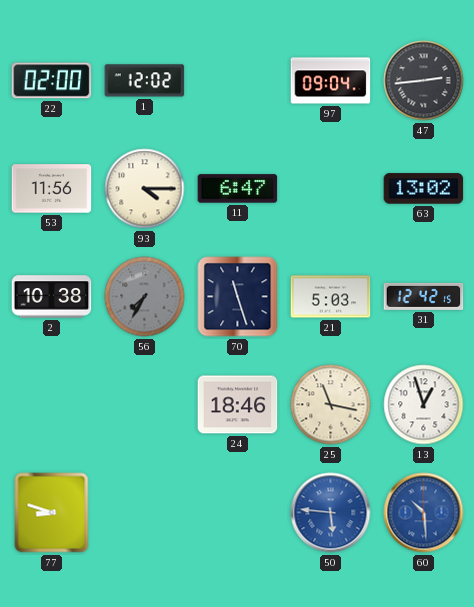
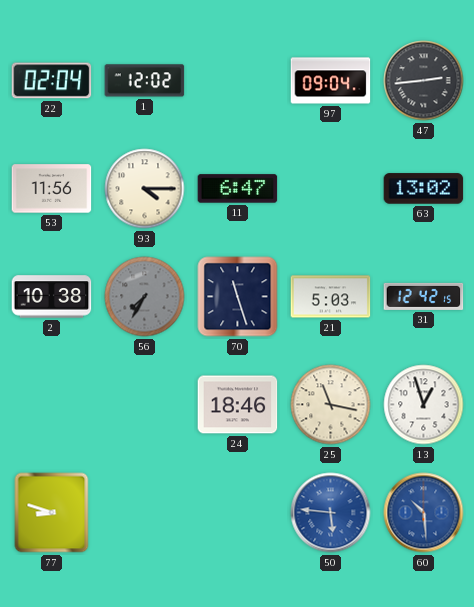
22: 02:00 -> 02:04
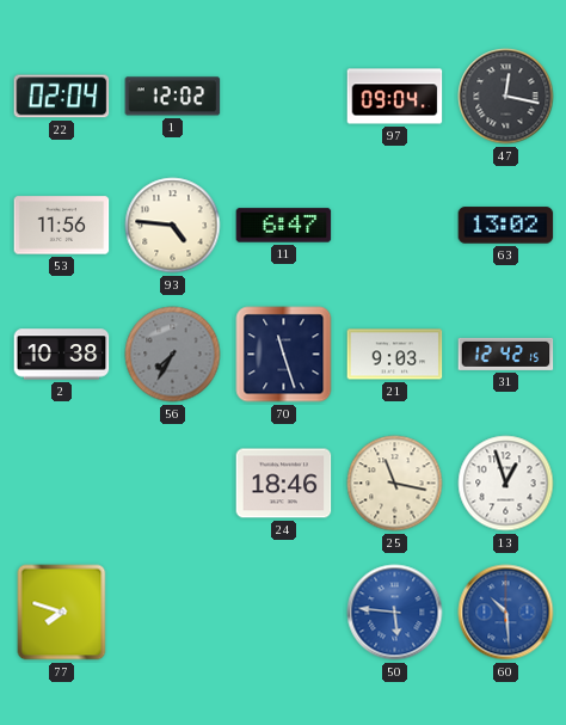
47: 2:44 -> 12:17
93: 4:15 -> 4:46
21: 5:03 -> 9:03
77: 8:48 -> 7:48
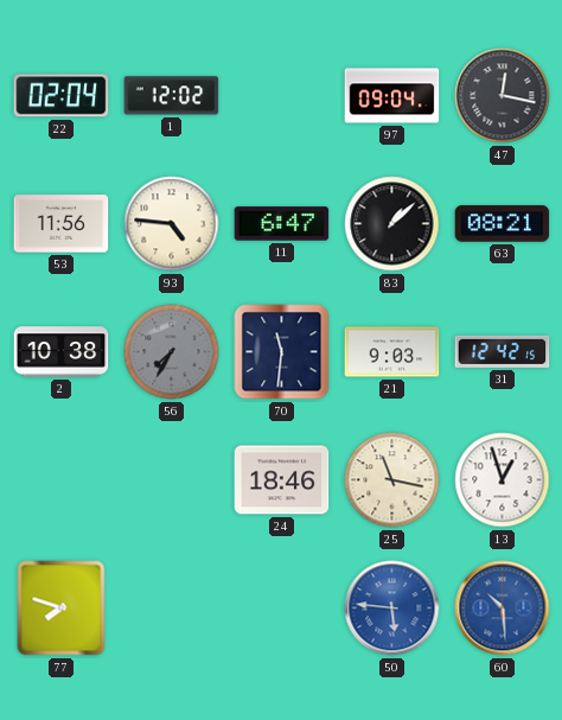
83: none -> 1:08
63: 13:02 -> 08:21
70: 11:27 -> 11:31
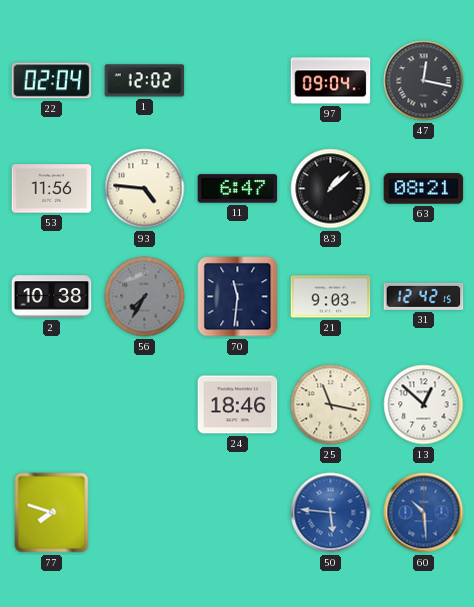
13: 12:57 -> 12:52
